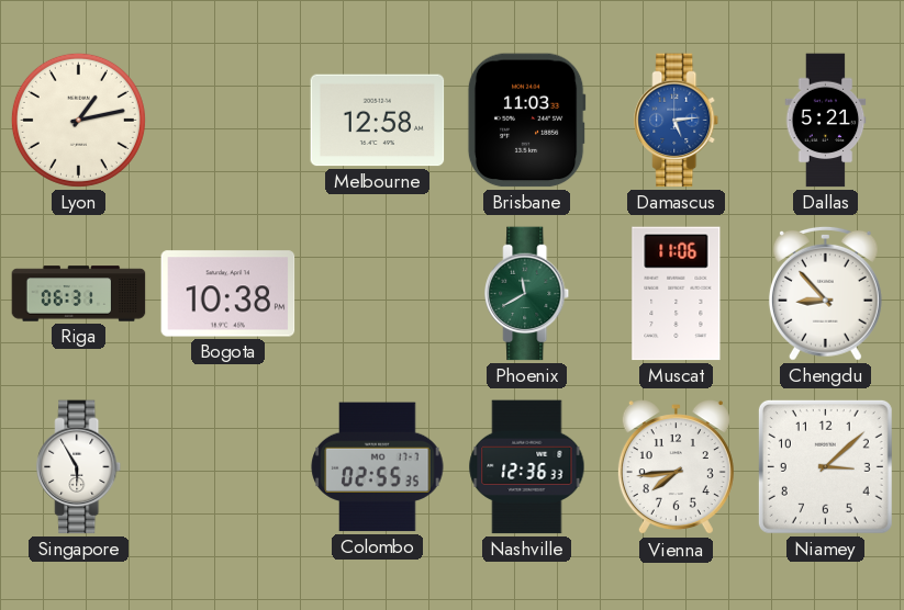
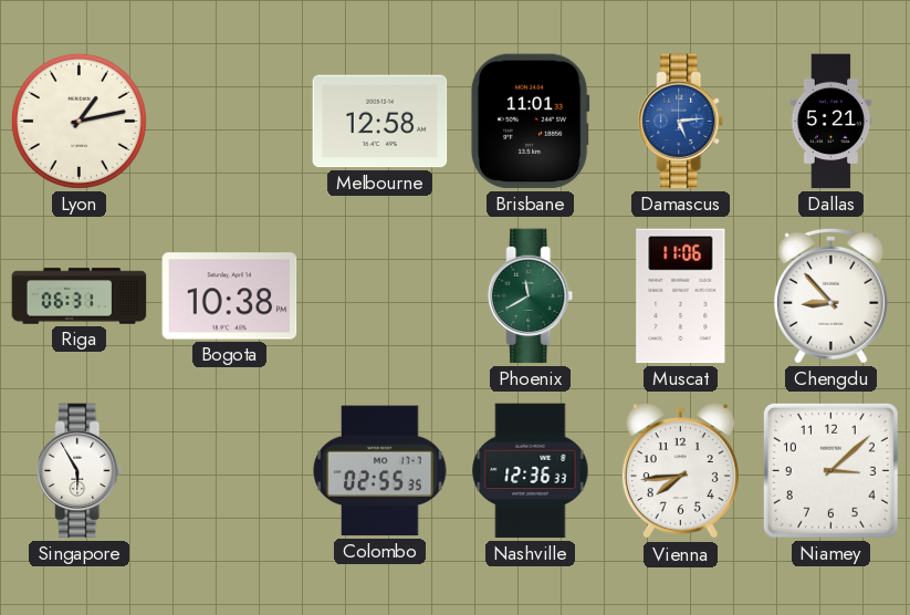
Brisbane: 11:03 -> 11:01
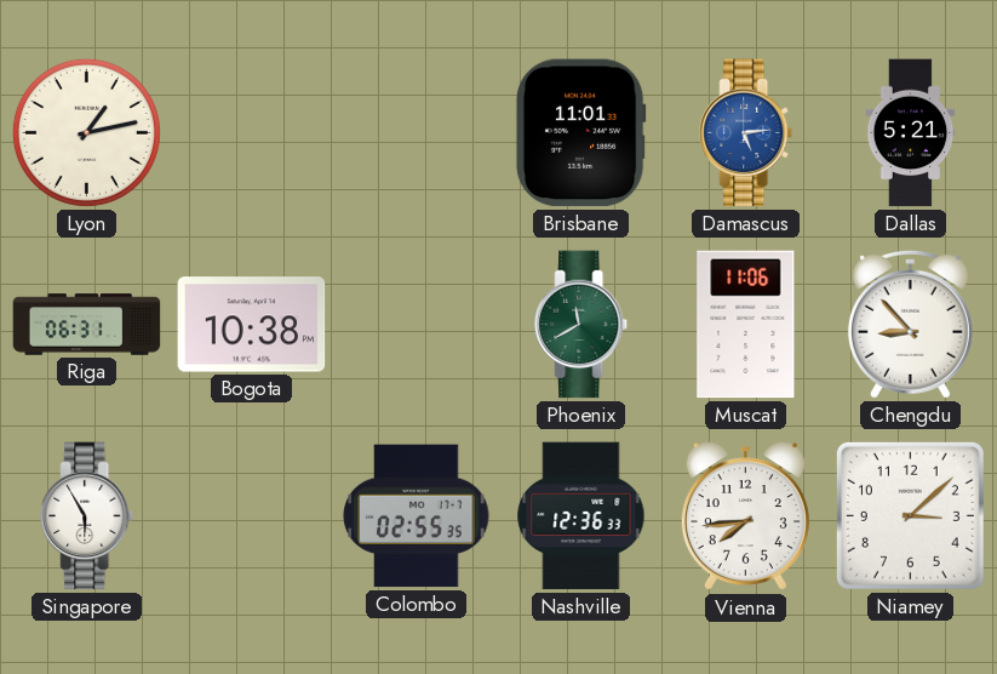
Melbourne: 12:58 -> none
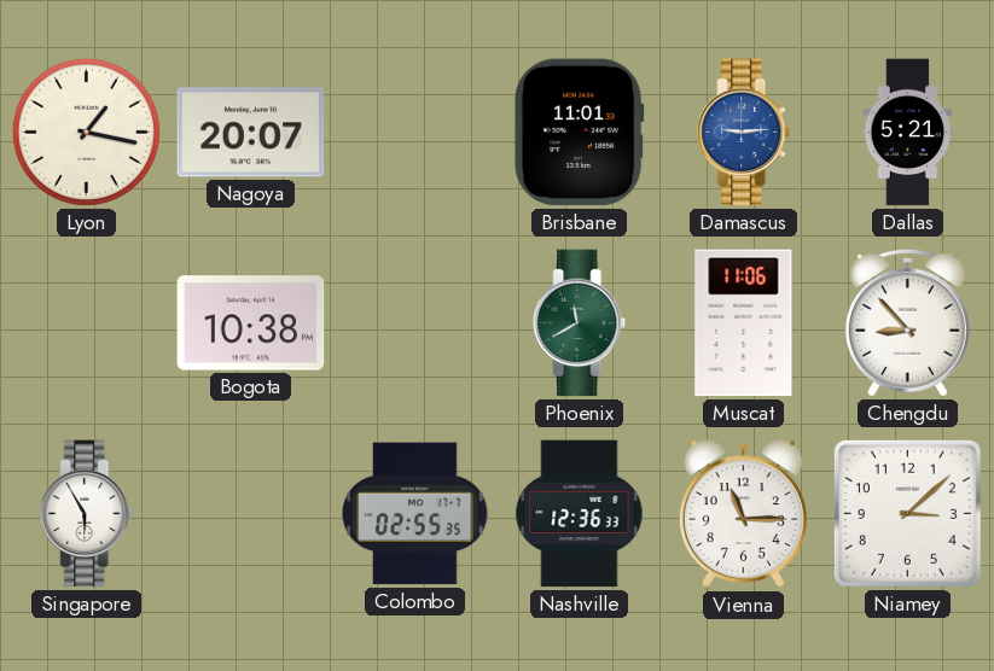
Lyon: 1:13 -> 1:17
Nagoya: none -> 20:07
Damascus: 5:14 -> 9:14
Riga: 06:31 -> none
Vienna: 7:44 -> 11:15
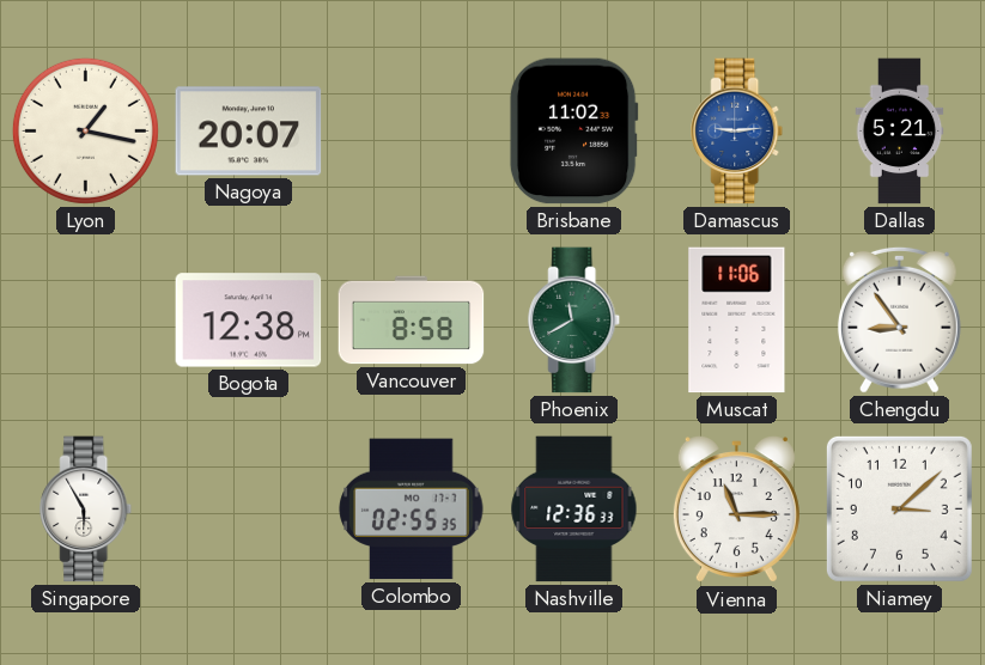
Brisbane: 11:01 -> 11:02
Bogota: 10:38 -> 12:38
Vancouver: none -> 8:58
Chengdu: 8:53 -> 8:54
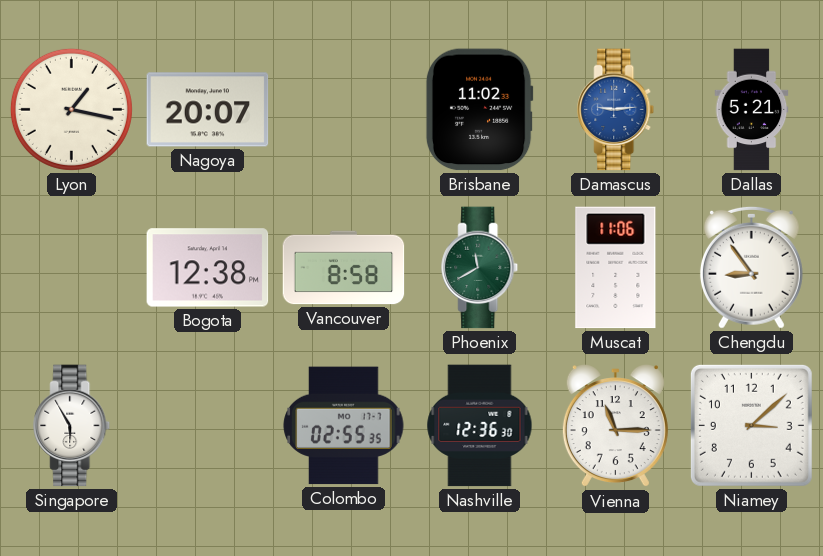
Nashville: 12:36:33 -> 12:36:30
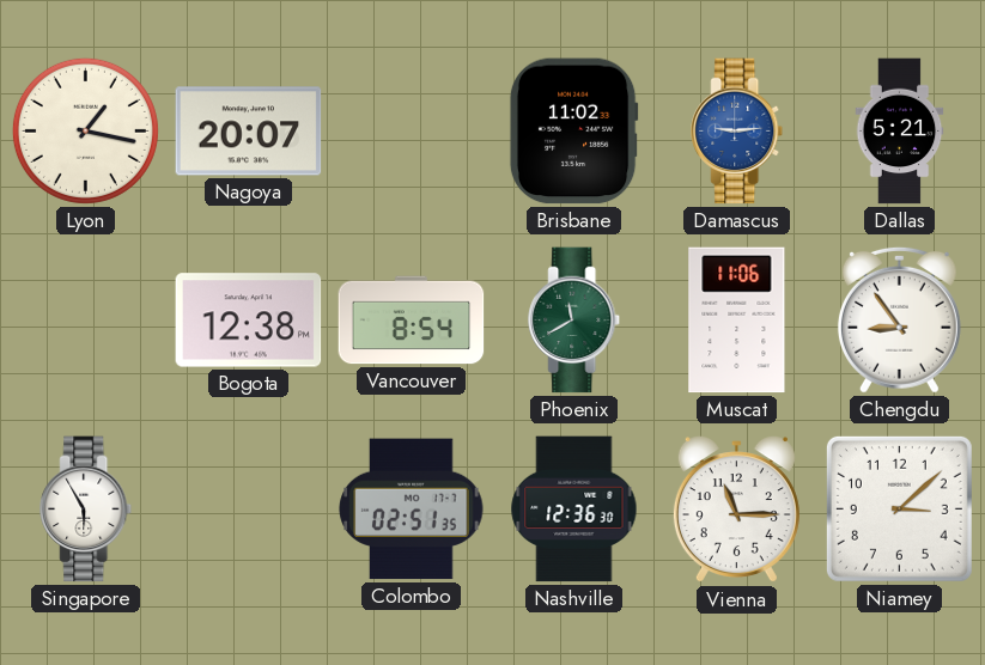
Vancouver: 8:58 -> 8:54
Colombo: 02:55 -> 02:51
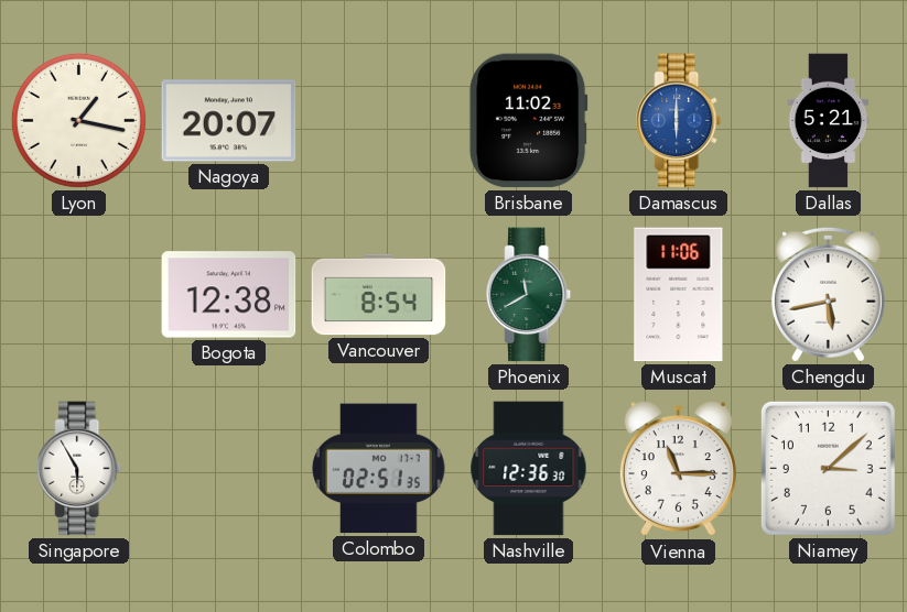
Damascus: 9:14 -> 6:00
Chengdu: 8:54 -> 5:43
